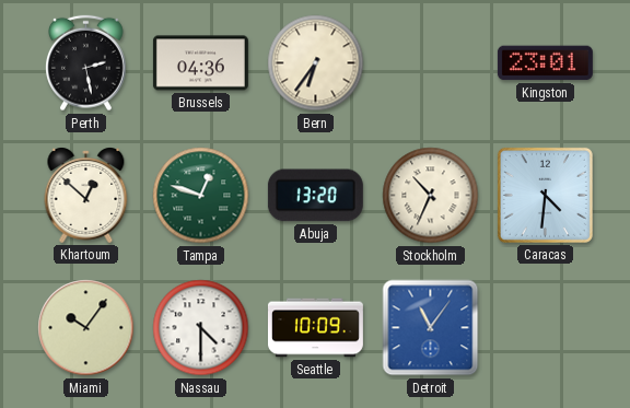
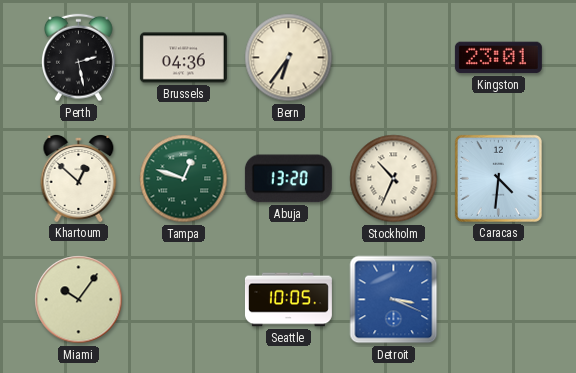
Nassau: 4:30 -> none
Seattle: 10:09 -> 10:05
Detroit: 11:06 -> 3:19
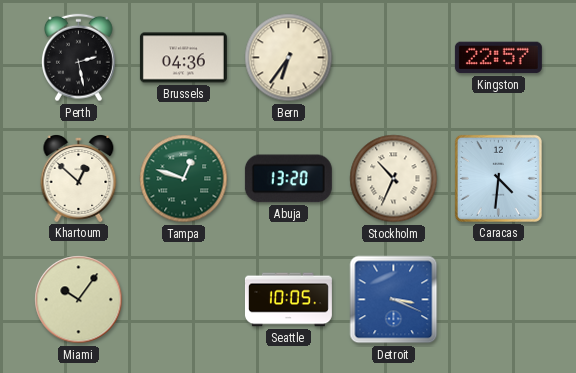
Kingston: 23:01 -> 22:57
